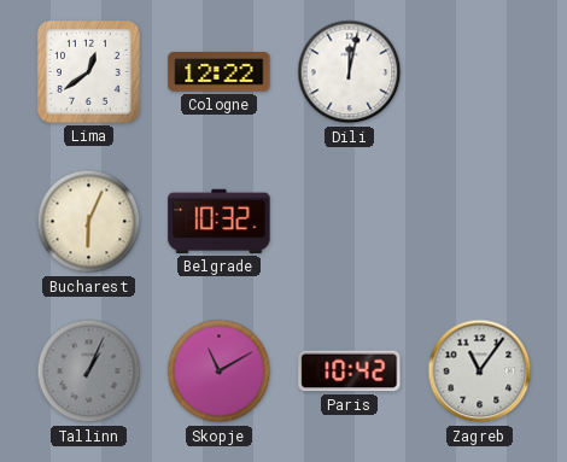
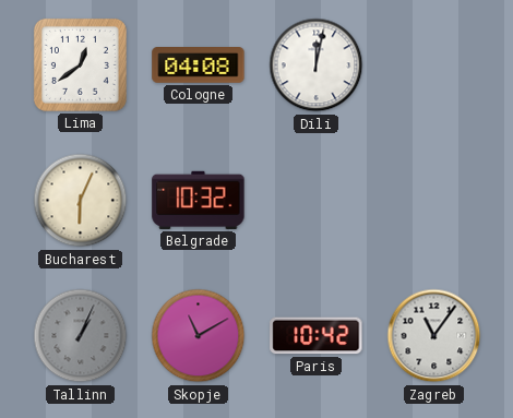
Cologne: 12:22 -> 04:08
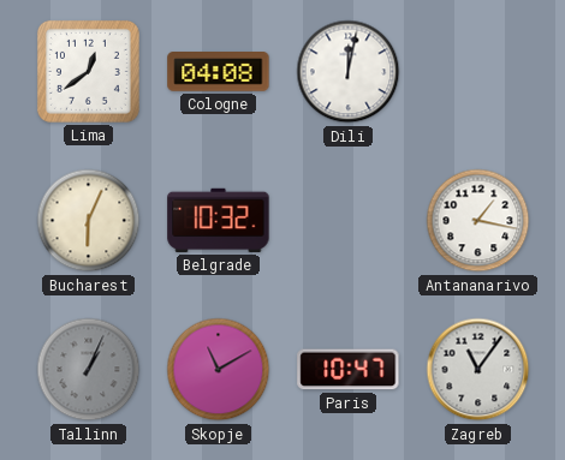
Antananarivo: none -> 1:17
Paris: 10:42 -> 10:47
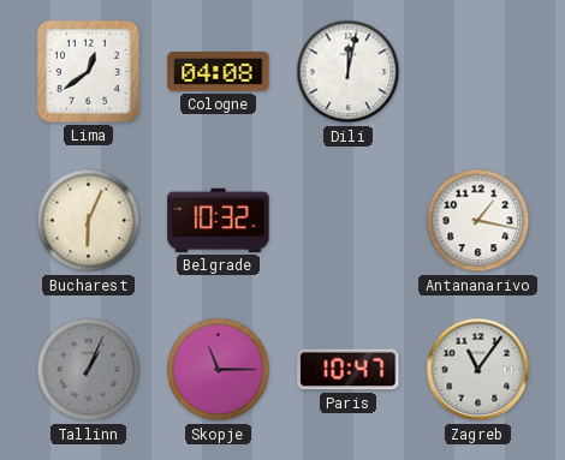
Skopje: 11:10 -> 11:15
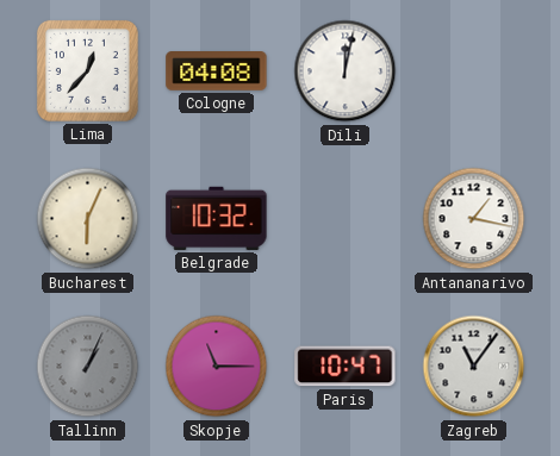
Lima: 12:39 -> 12:37
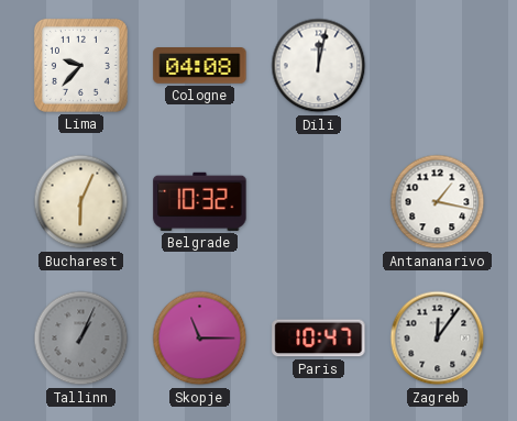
Lima: 12:37 -> 9:37
Zagreb: 11:06 -> 12:06
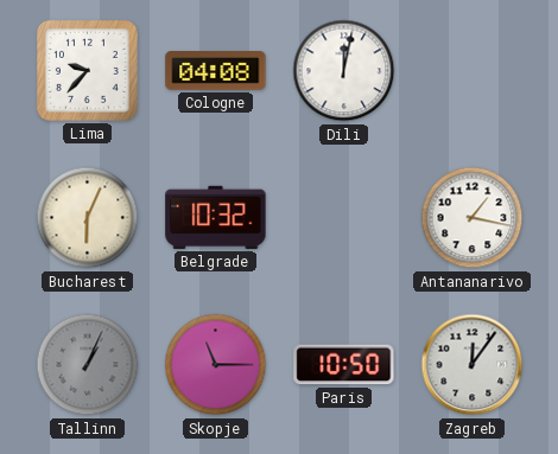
Paris: 10:47 -> 10:50
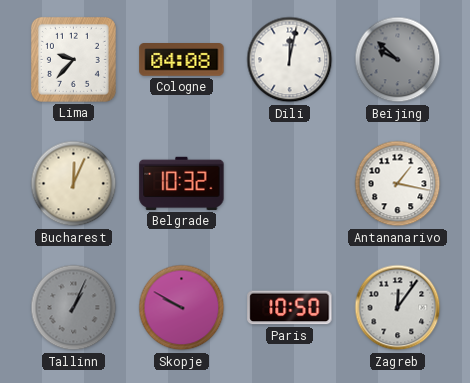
Beijing: none -> 9:52
Bucharest: 6:04 -> 12:04
Skopje: 11:15 -> 9:50
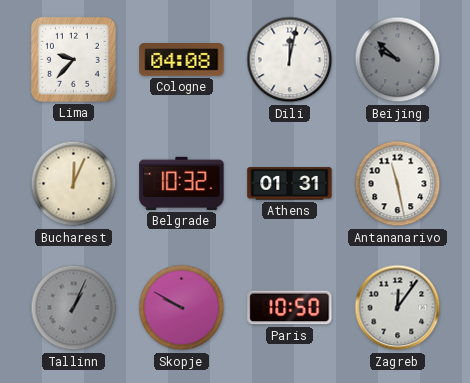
Athens: none -> 01:31
Antananarivo: 1:17 -> 11:28
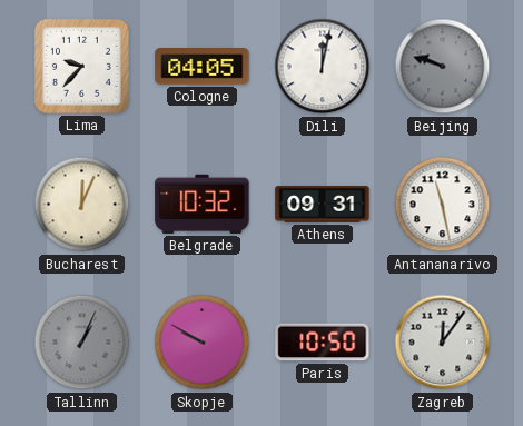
Cologne: 04:08 -> 04:05
Beijing: 9:52 -> 9:48
Athens: 01:31 -> 09:31
